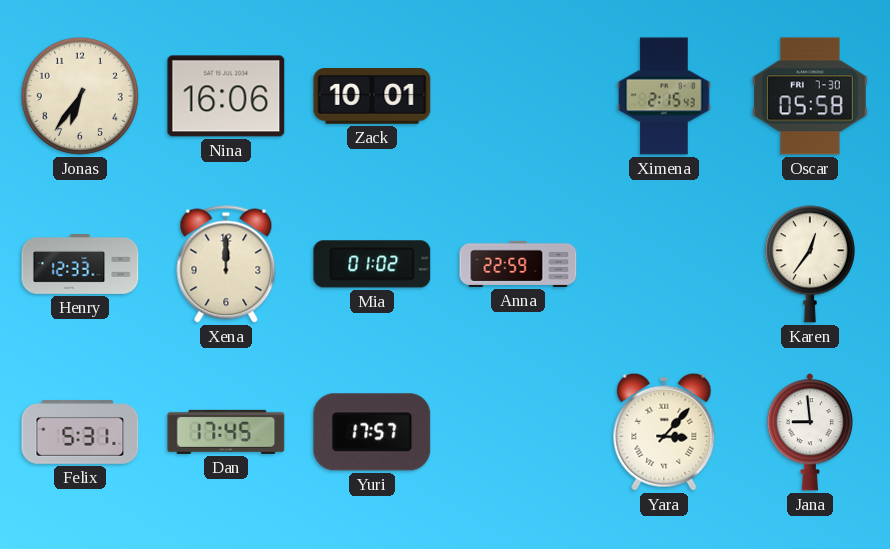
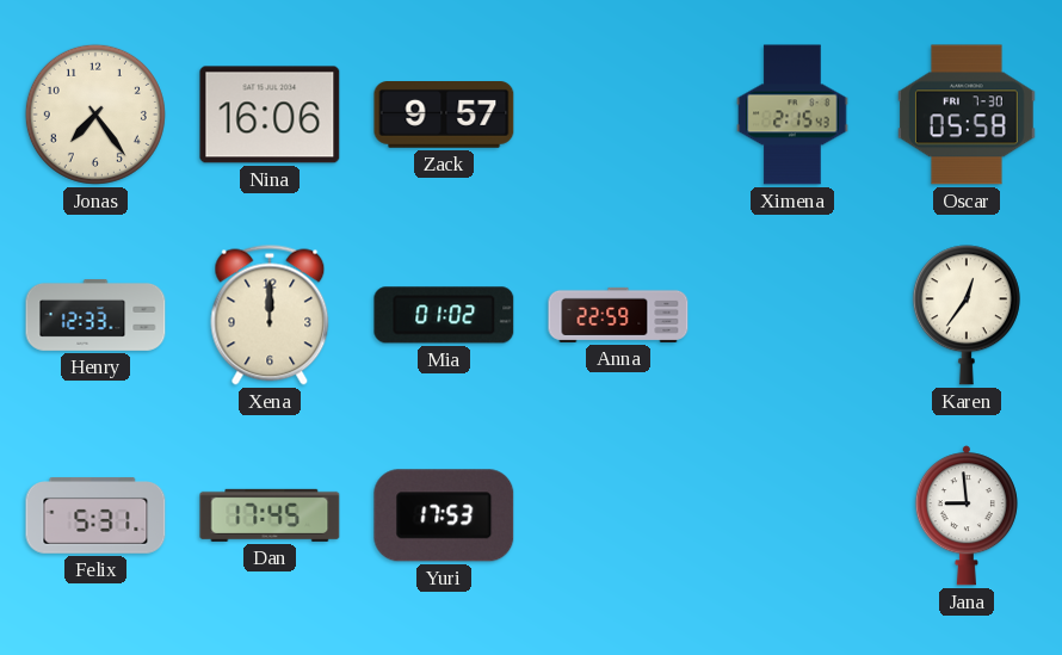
Jonas: 6:36 -> 7:24
Zack: 10:01 -> 9:57
Yuri: 17:57 -> 17:53
Yara: 3:07 -> none
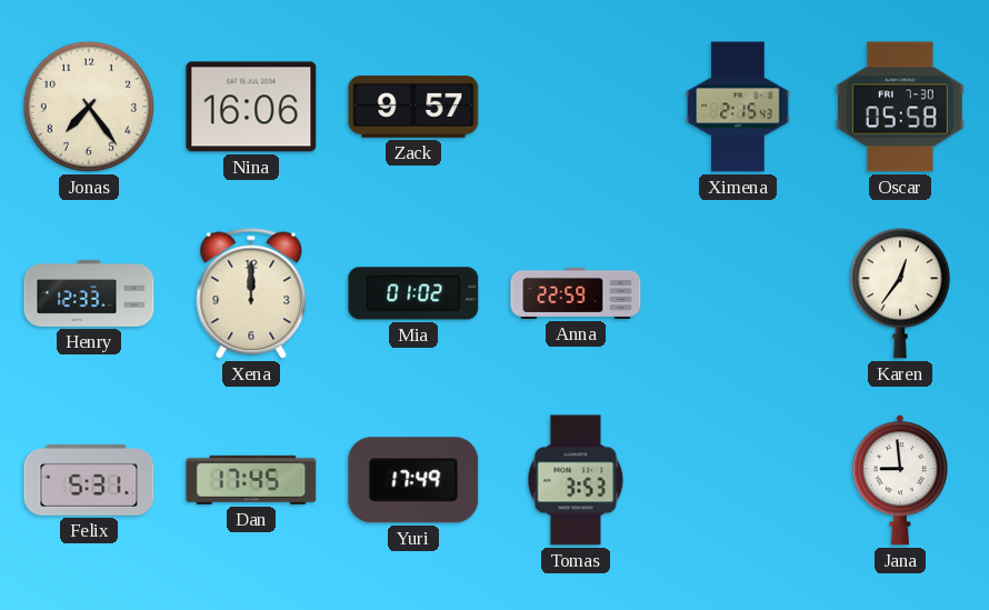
Yuri: 17:53 -> 17:49
Tomas: none -> 3:53
